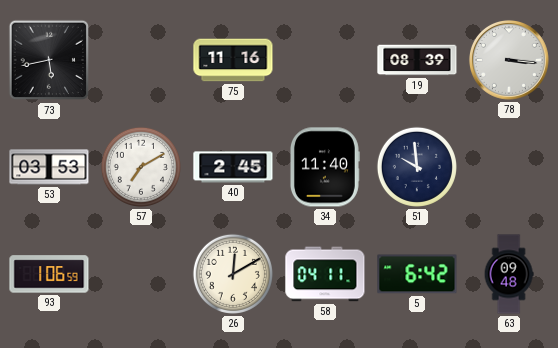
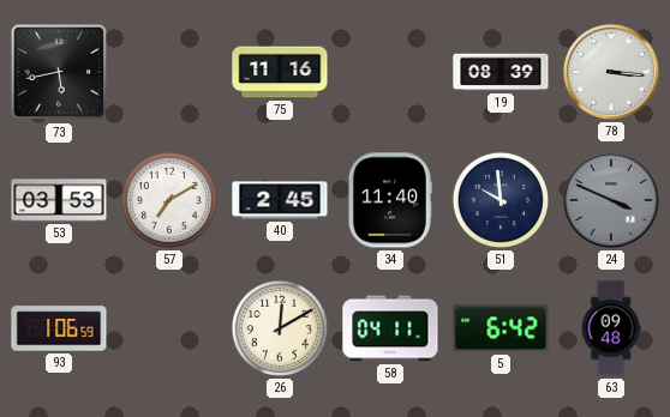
24: none -> 3:49
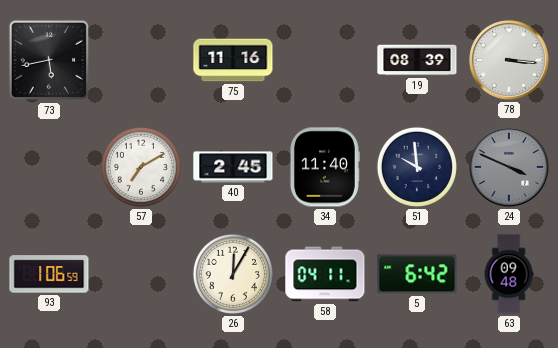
53: 03:53 -> none
26: 12:10 -> 12:05
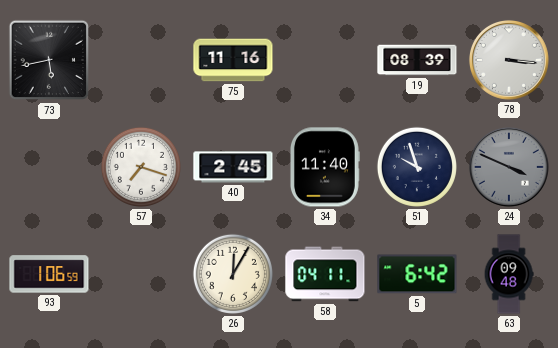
57: 7:10 -> 7:18
51: 9:59 -> 9:57
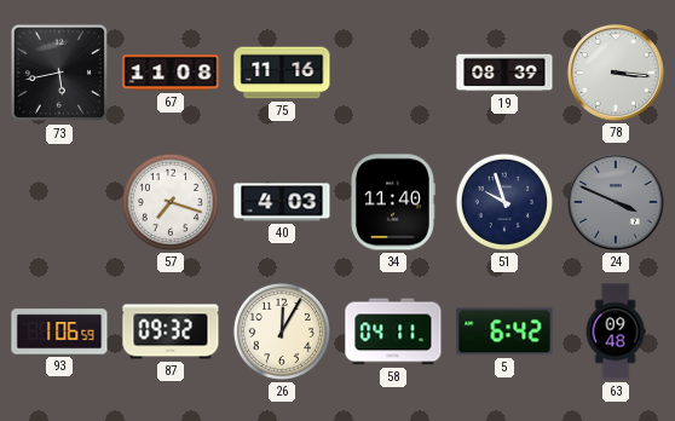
67: none -> 11:08
40: 2:45 -> 4:03
87: none -> 09:32
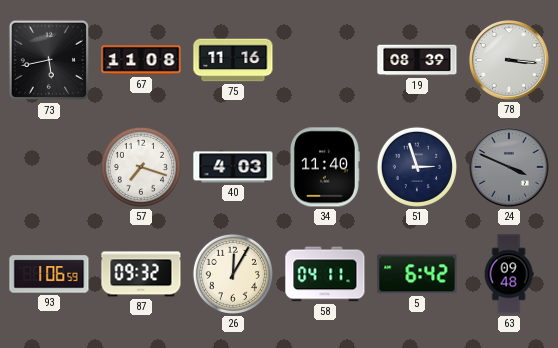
51: 9:57 -> 2:57
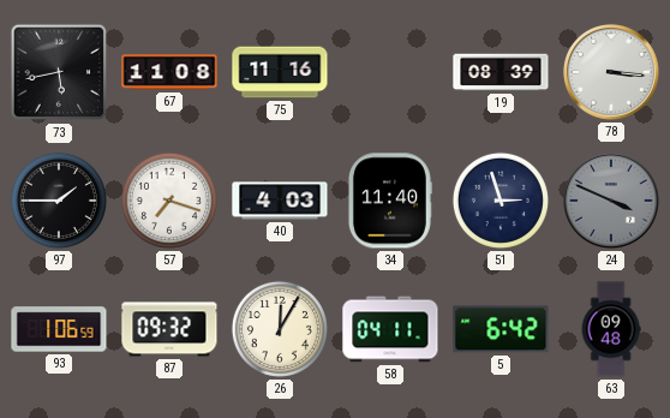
97: none -> 1:45
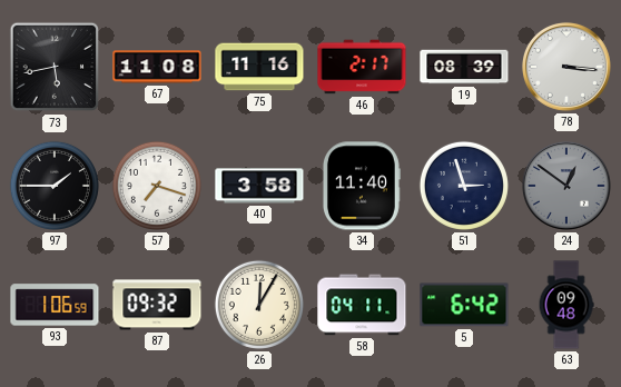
46: none -> 2:17
40: 4:03 -> 3:58
24: 3:49 -> 12:51
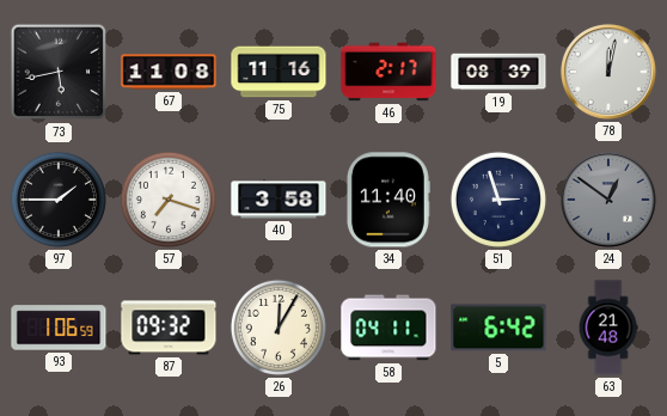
78: 3:16 -> 12:02
63: 09:48 -> 21:48
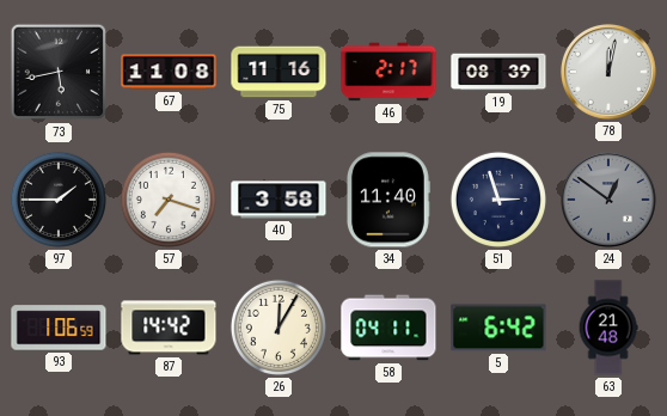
87: 09:32 -> 14:42
